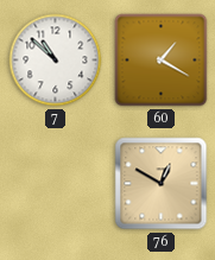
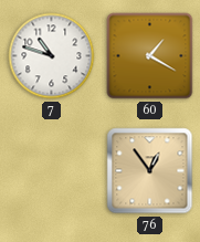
7: 10:52 -> 10:48
76: 12:50 -> 12:54
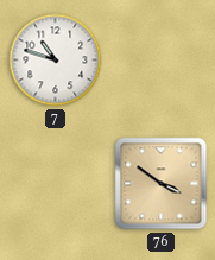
60: 1:20 -> none
76: 12:54 -> 3:51
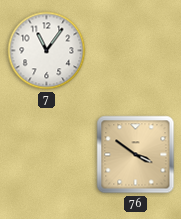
7: 10:48 -> 11:06
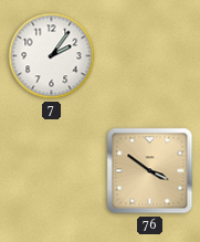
7: 11:06 -> 2:06
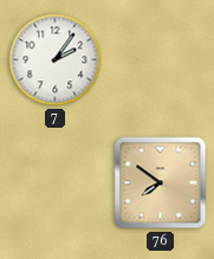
76: 3:51 -> 7:51
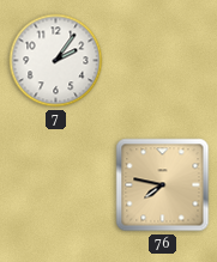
76: 7:51 -> 7:47
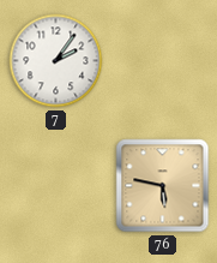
76: 7:47 -> 5:47
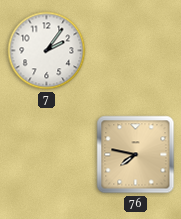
76: 5:47 -> 7:47
